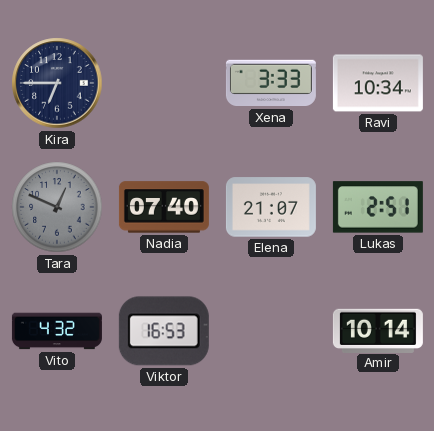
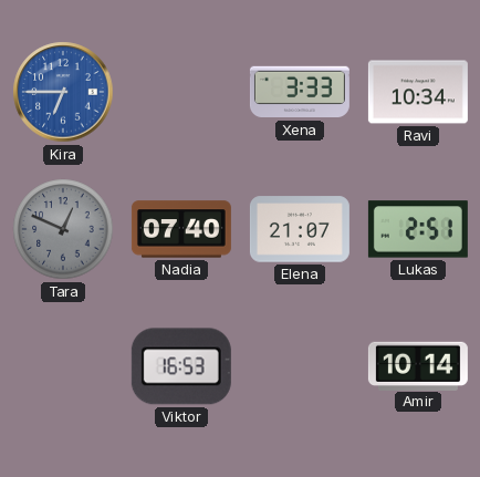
Kira dial: navy -> blue
Vito: 4:32 -> none
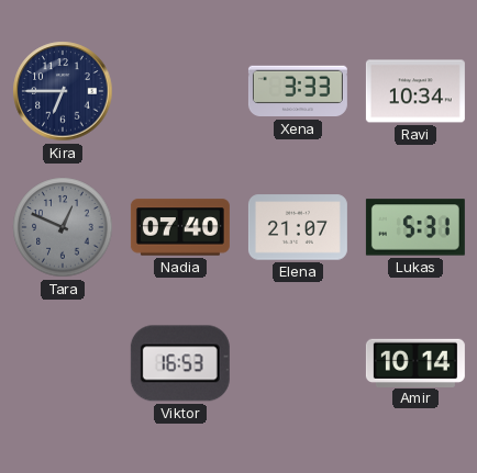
Kira dial: blue -> navy
Lukas: 2:51 -> 5:31
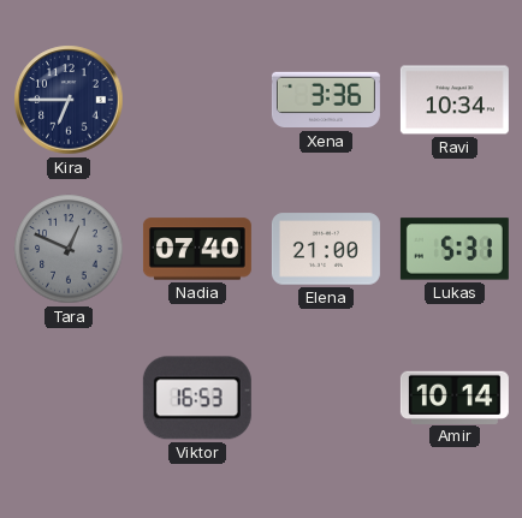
Xena: 3:33 -> 3:36
Elena: 21:07 -> 21:00
